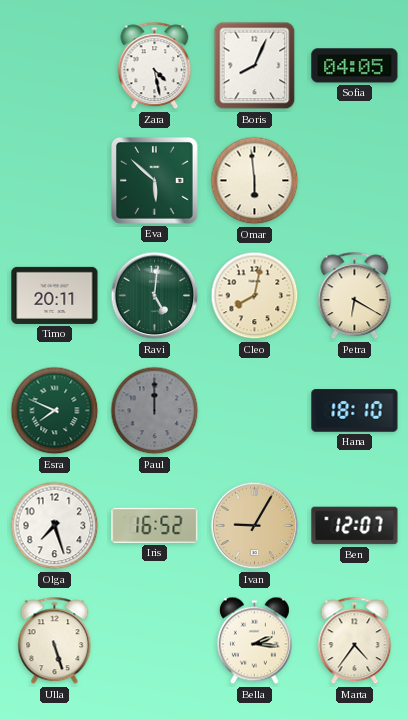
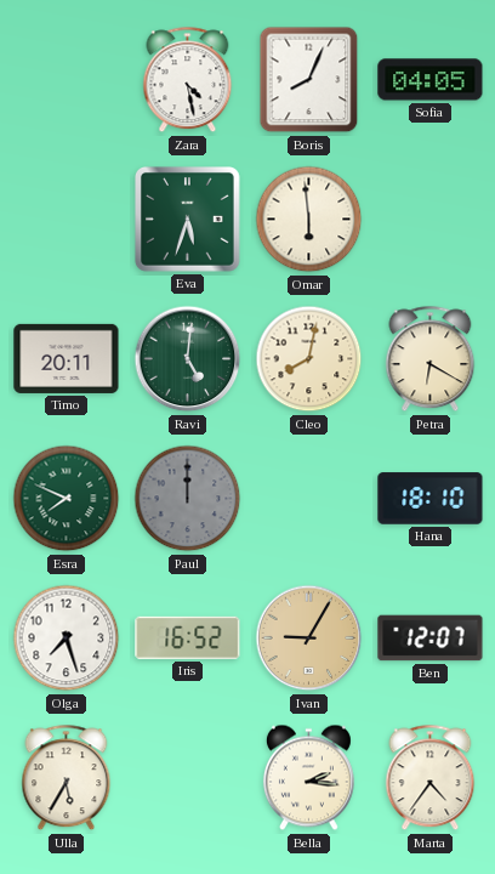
Eva: 5:52 -> 5:33
Ulla: 5:27 -> 5:35
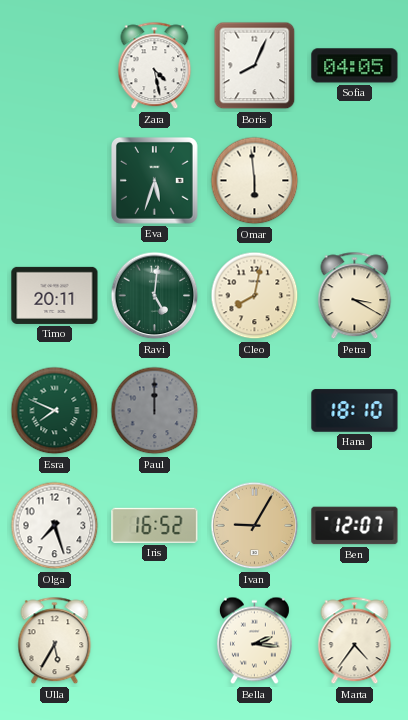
Petra: 6:20 -> 3:20
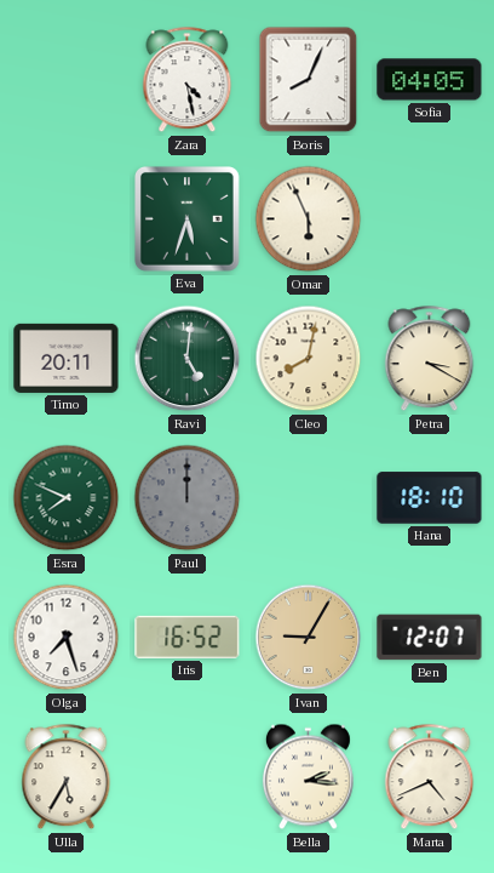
Omar: 5:59 -> 5:56
Marta: 4:36 -> 4:41
